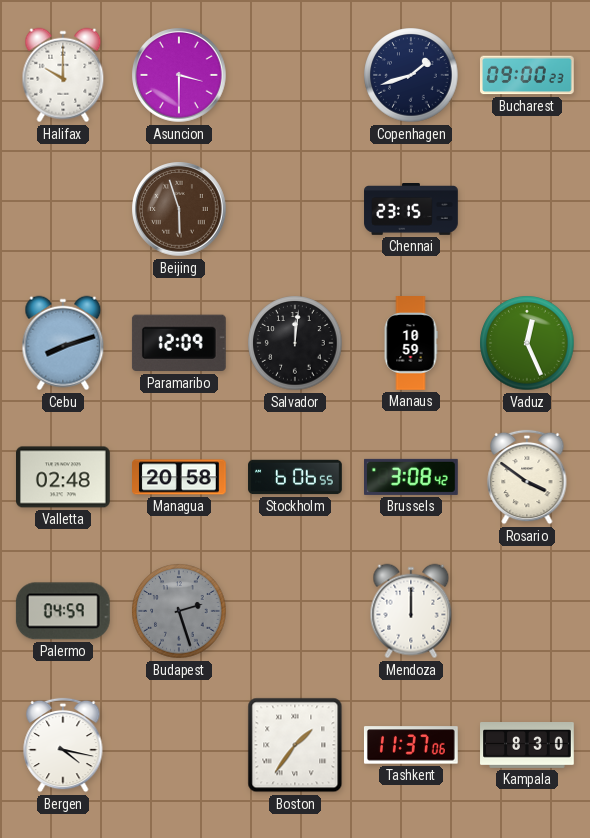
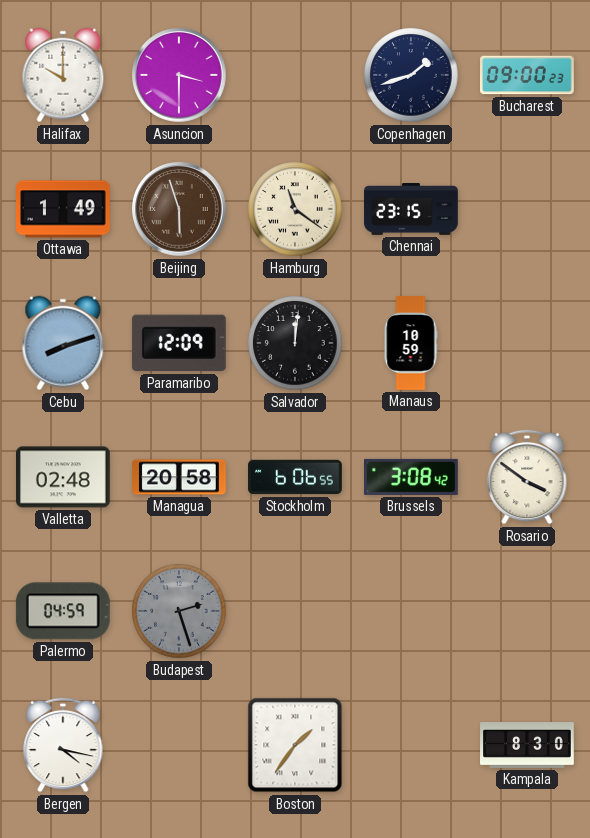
Ottawa: none -> 1:49
Hamburg: none -> 11:21
Vaduz: 12:26 -> none
Mendoza: 12:00 -> none
Tashkent: 11:37 -> none
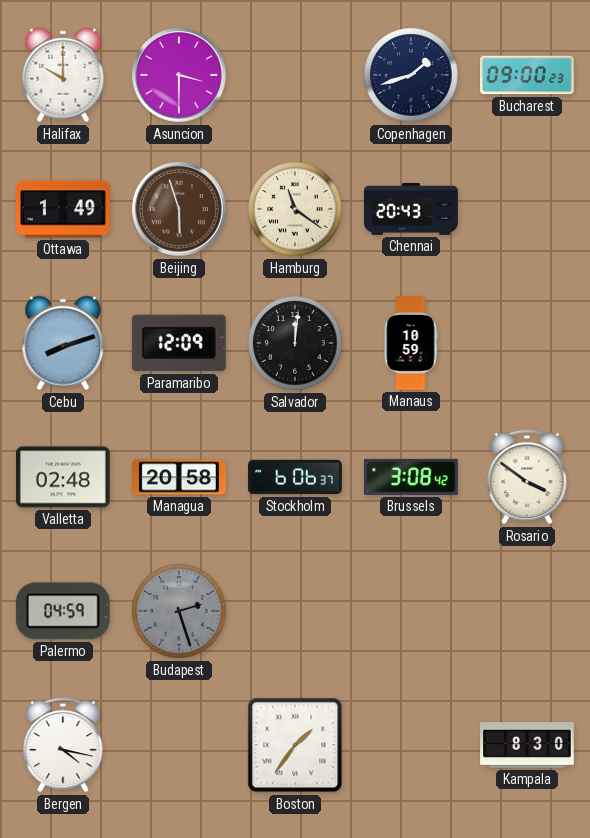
Chennai: 23:15 -> 20:43
Stockholm: 6:06:55 -> 6:06:37
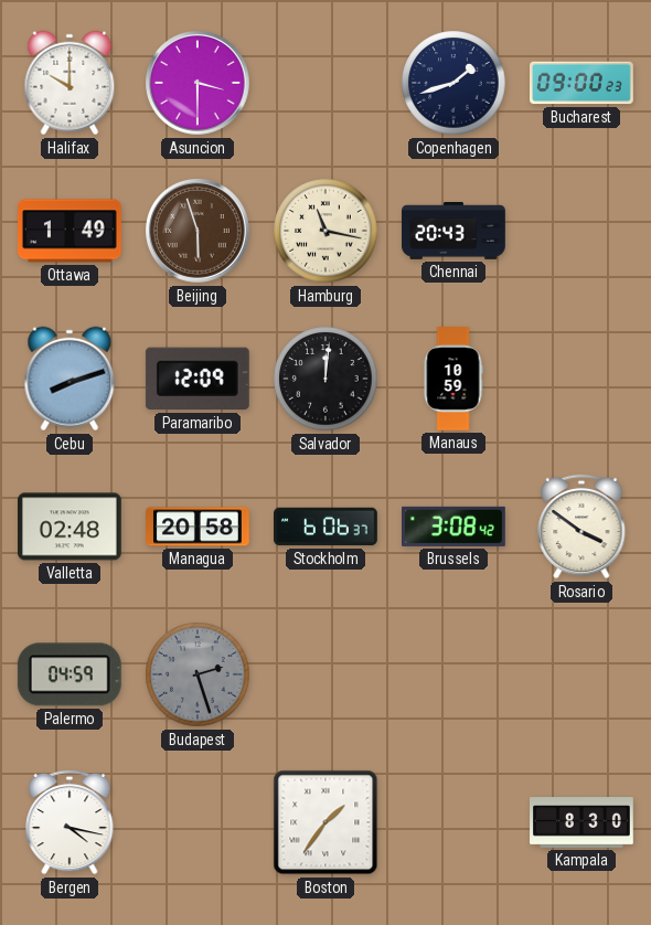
Hamburg: 11:21 -> 11:17
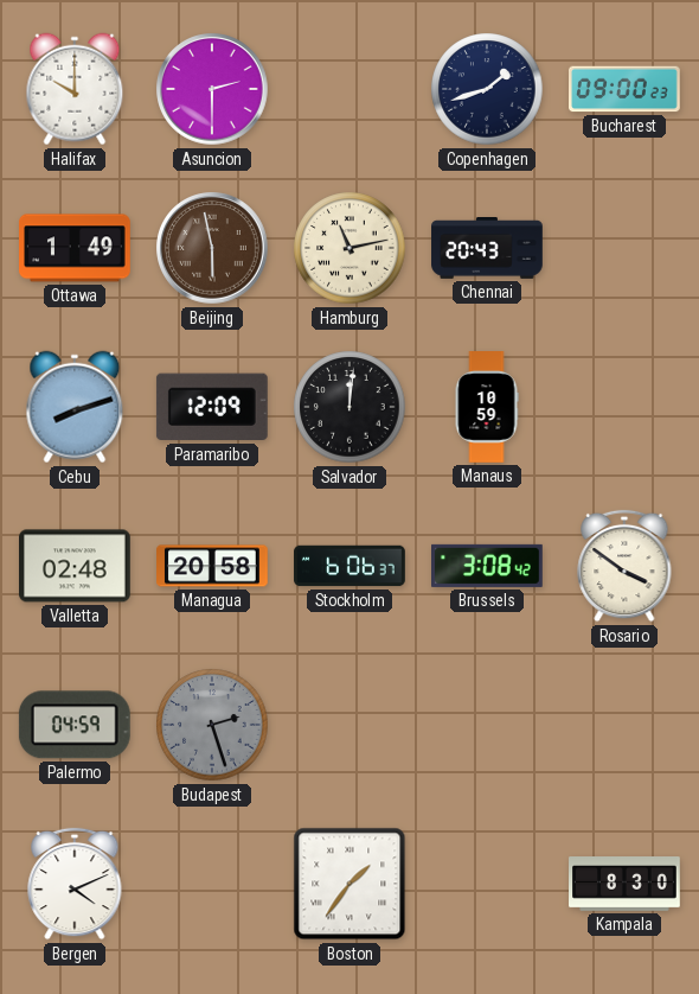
Asuncion: 3:30 -> 2:30
Beijing: 5:57 -> 5:58
Hamburg: 11:17 -> 11:13
Bergen: 4:17 -> 4:11
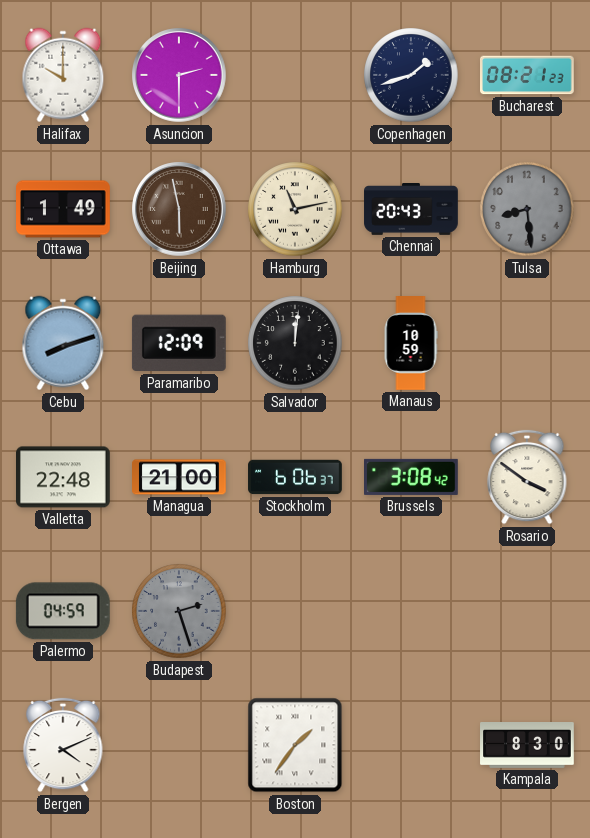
Bucharest: 09:00 -> 08:21
Tulsa: none -> 8:29
Valletta: 02:48 -> 22:48
Managua: 20:58 -> 21:00
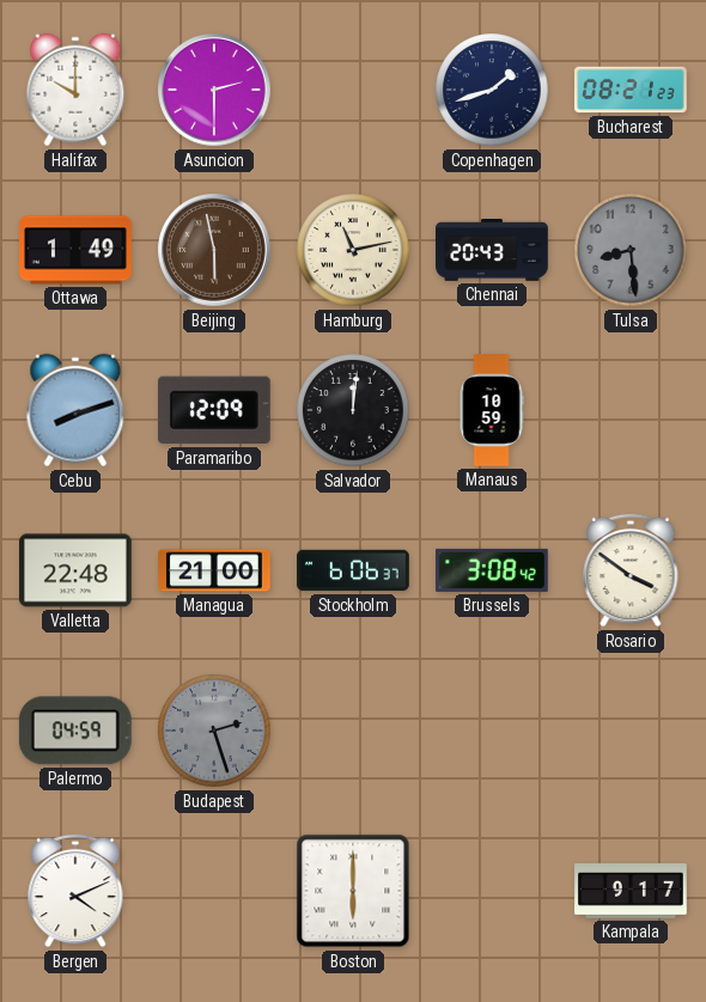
Boston: 1:36 -> 6:00
Kampala: 8:30 -> 9:17
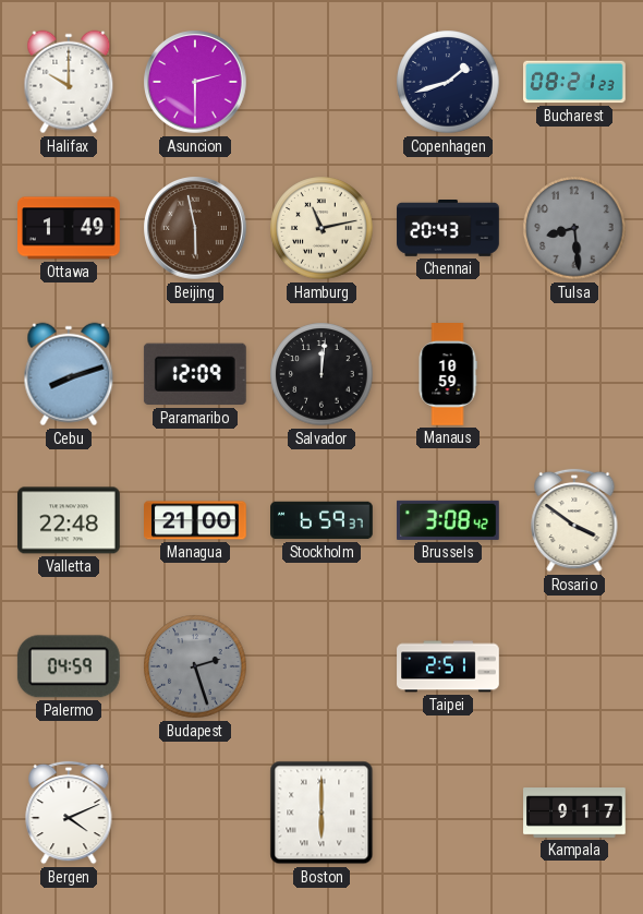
Stockholm: 6:06 -> 6:59
Taipei: none -> 2:51
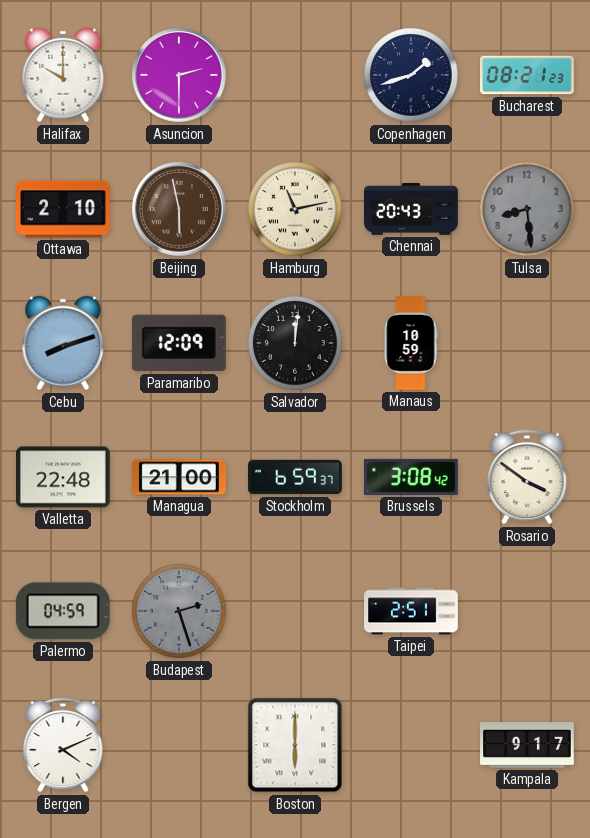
Ottawa: 1:49 -> 2:10
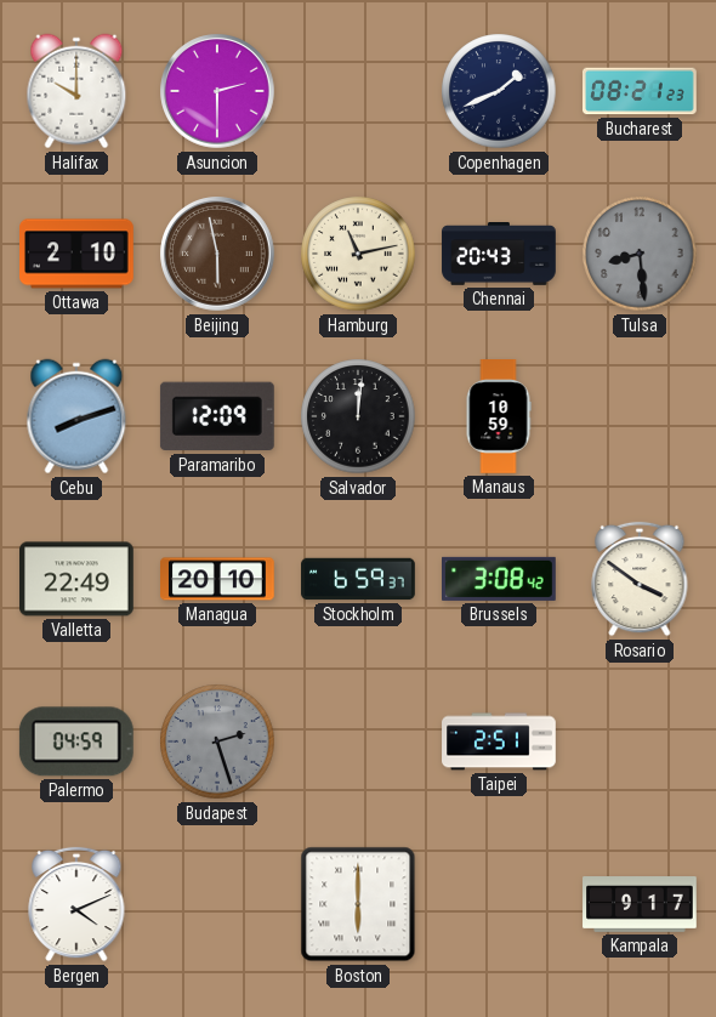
Copenhagen: 1:42 -> 1:41
Valletta: 22:48 -> 22:49
Managua: 21:00 -> 20:10
